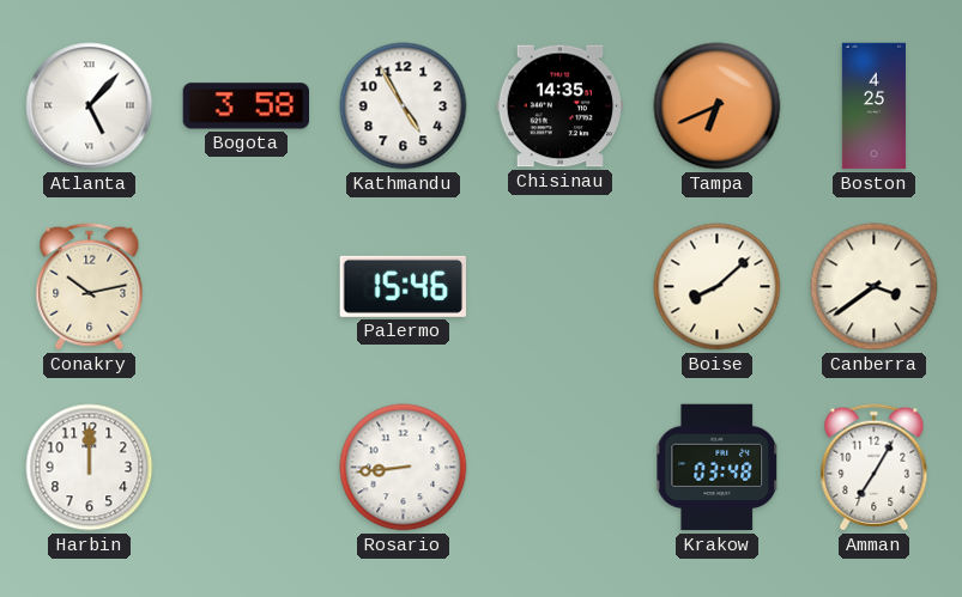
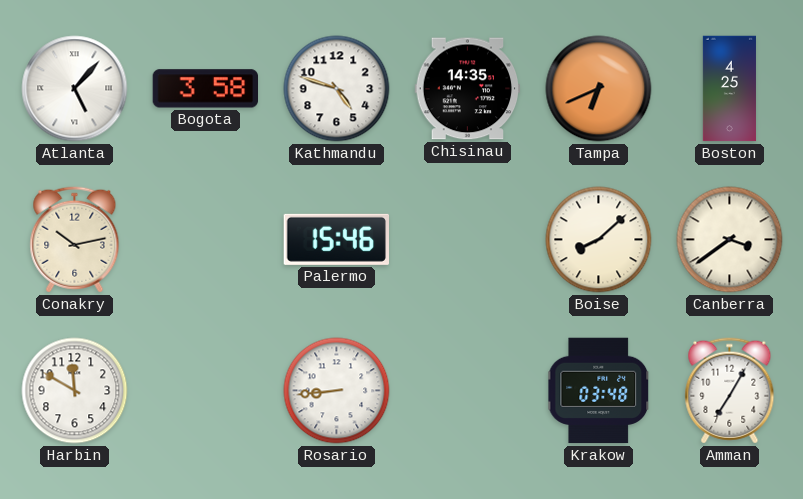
Kathmandu: 4:55 -> 4:48
Harbin: 12:00 -> 11:50
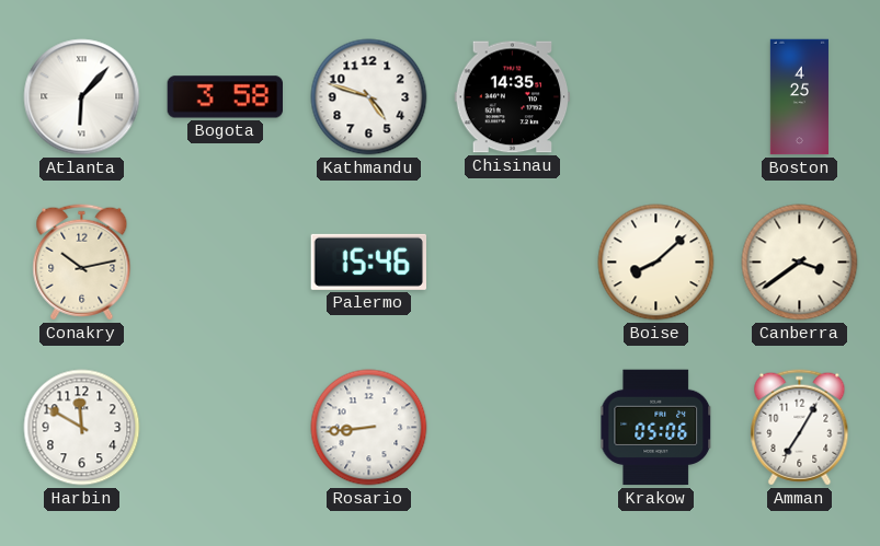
Atlanta: 5:07 -> 6:07
Tampa: 6:41 -> none
Krakow: 03:48 -> 05:06
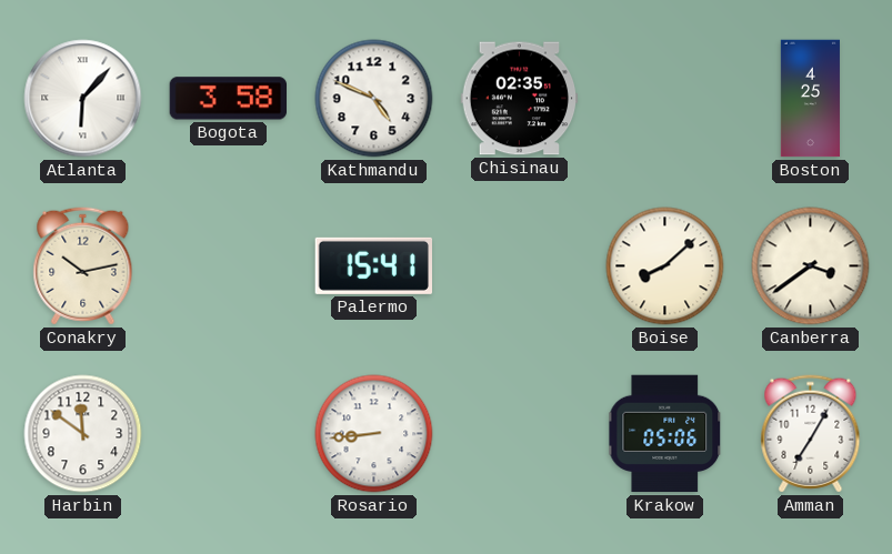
Kathmandu: 4:48 -> 4:49
Chisinau: 14:35 -> 02:35
Palermo: 15:46 -> 15:41
Harbin: 11:50 -> 11:51
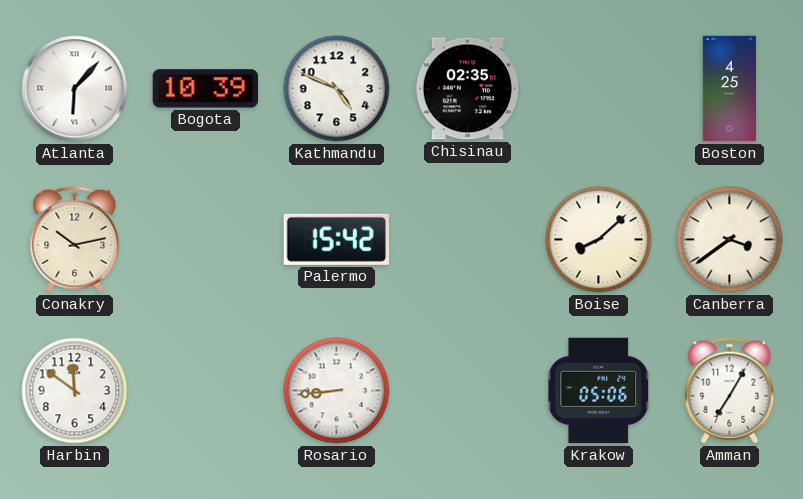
Bogota: 3:58 -> 10:39
Palermo: 15:41 -> 15:42
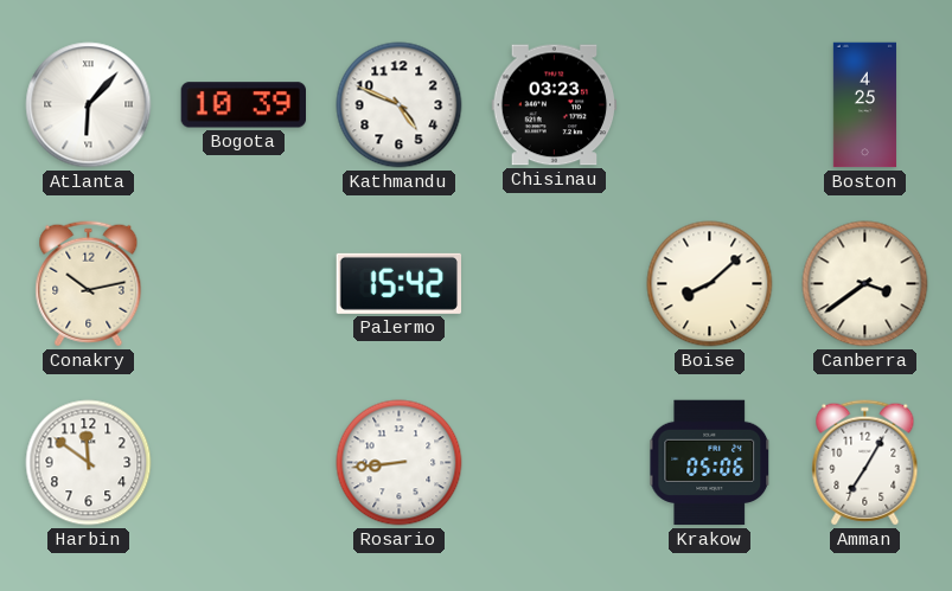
Chisinau: 02:35 -> 03:23
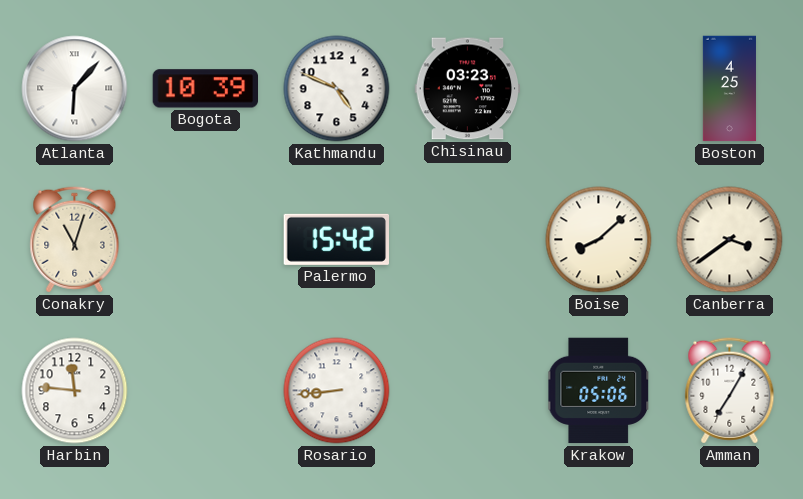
Conakry: 10:13 -> 11:03
Harbin: 11:51 -> 11:46
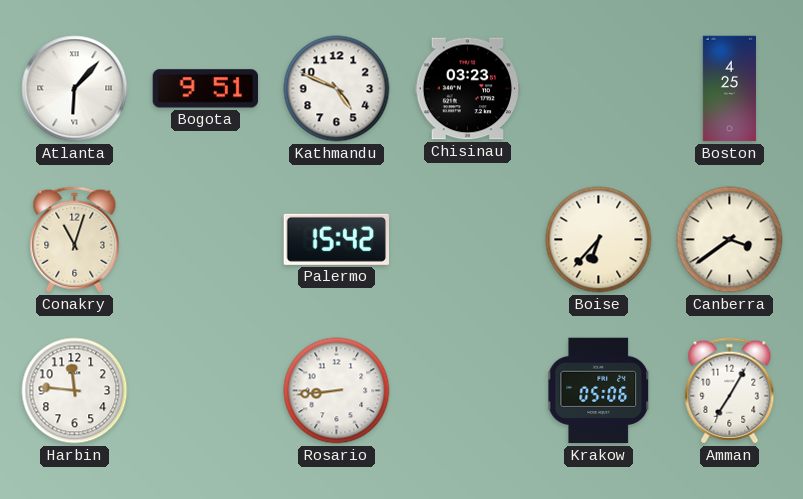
Bogota: 10:39 -> 9:51
Boise: 8:08 -> 6:37
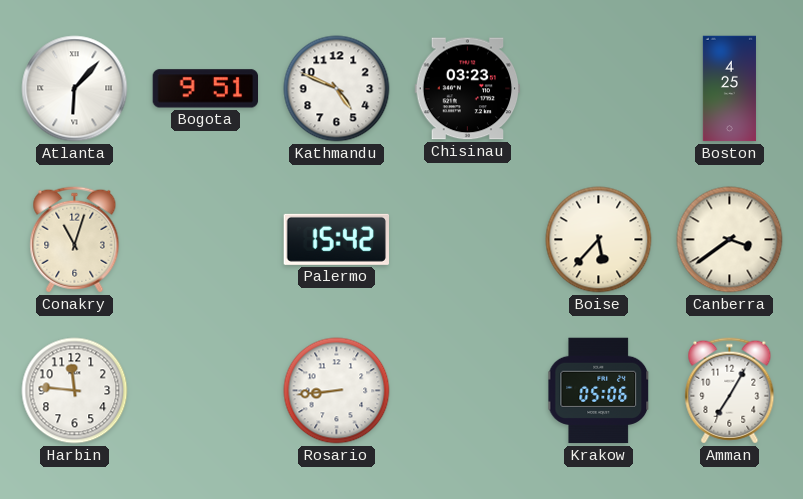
Boise: 6:37 -> 5:37
